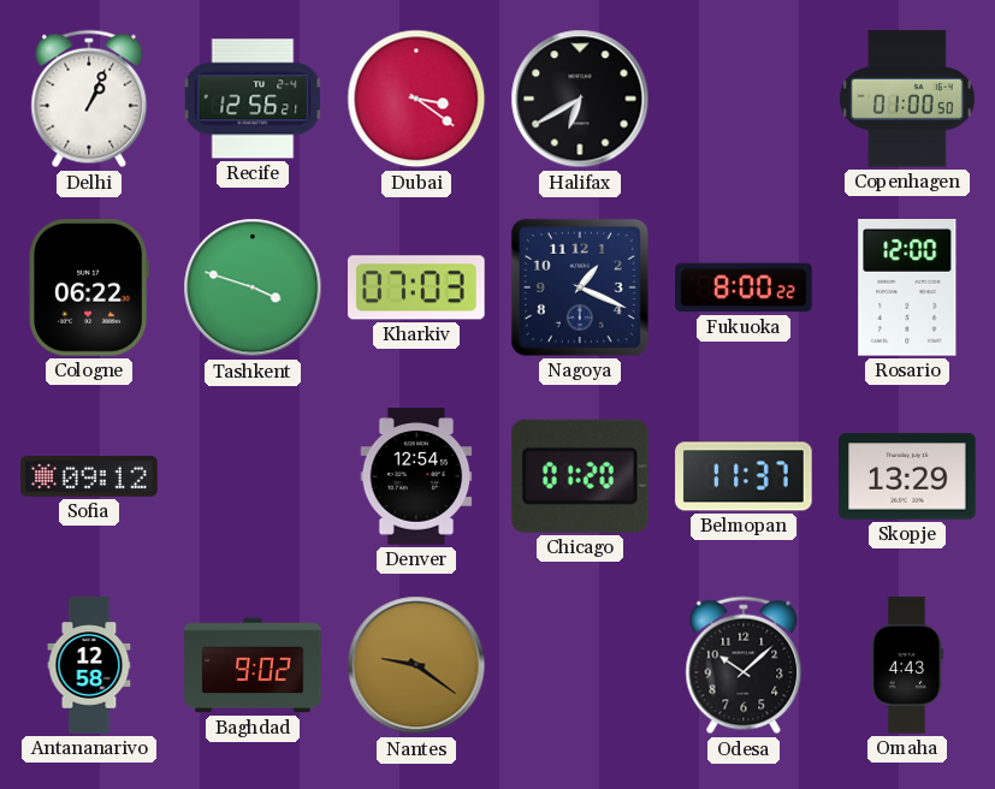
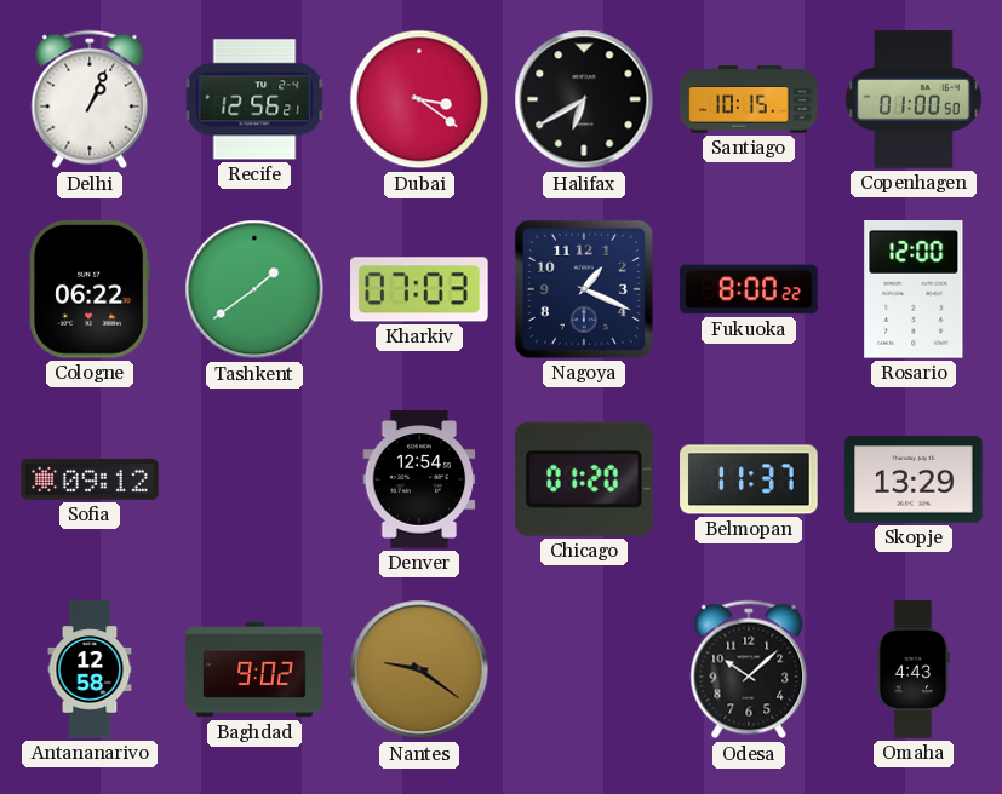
Santiago: none -> 10:15
Tashkent: 3:48 -> 1:39
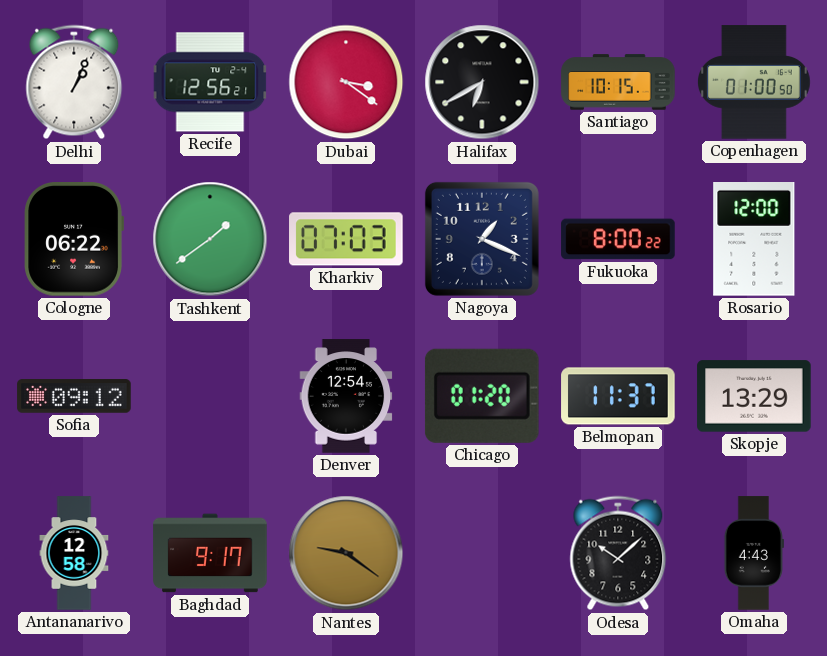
Baghdad: 9:02 -> 9:17
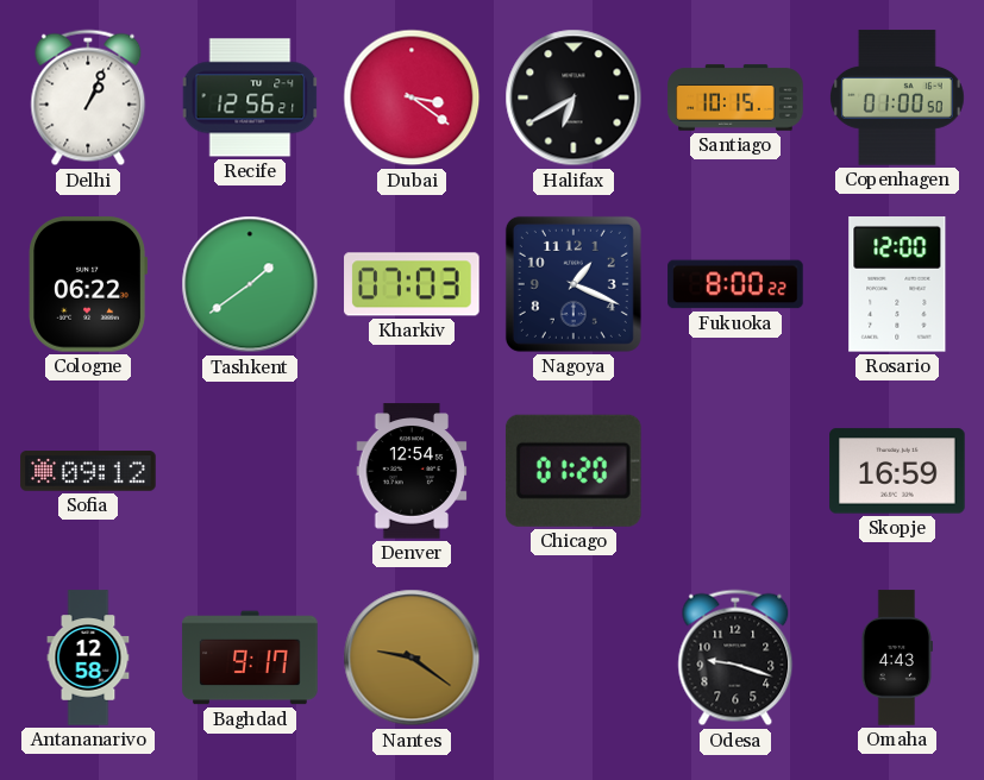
Belmopan: 11:37 -> none
Skopje: 13:29 -> 16:59
Odesa: 10:08 -> 9:18
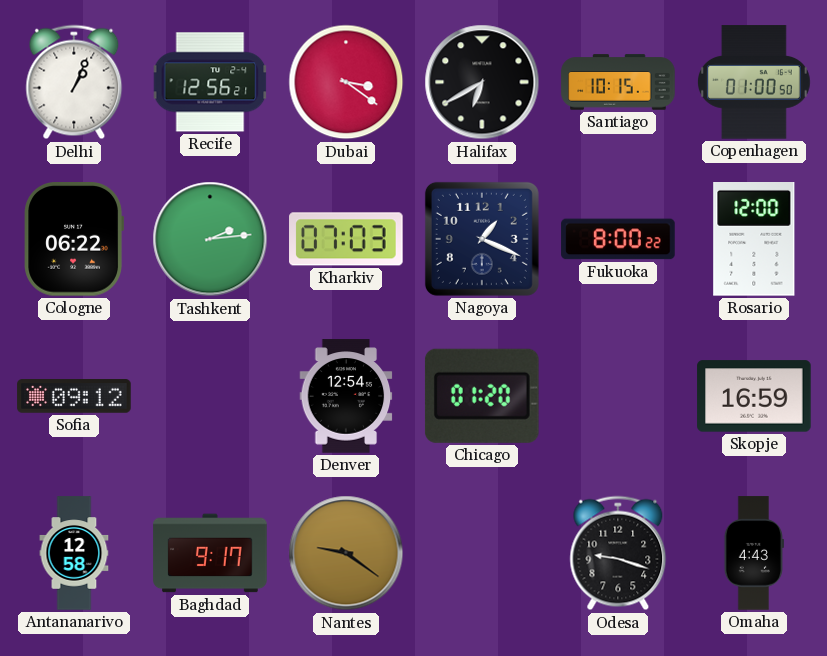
Tashkent: 1:39 -> 2:14
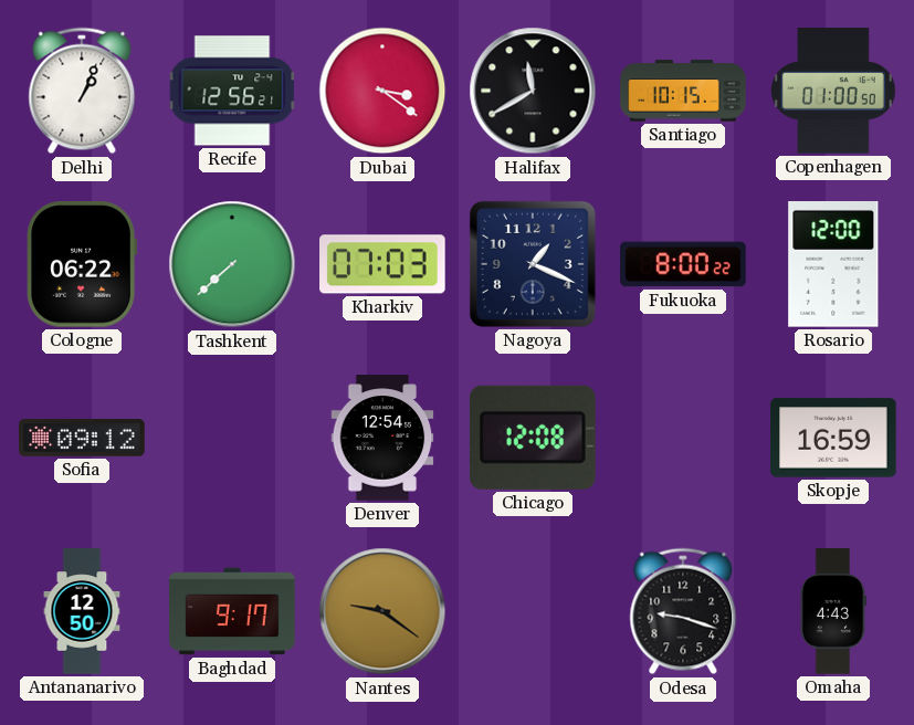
Halifax: 6:40 -> 11:40
Tashkent: 2:14 -> 7:38
Chicago: 01:20 -> 12:08
Antananarivo: 12:58 -> 12:50
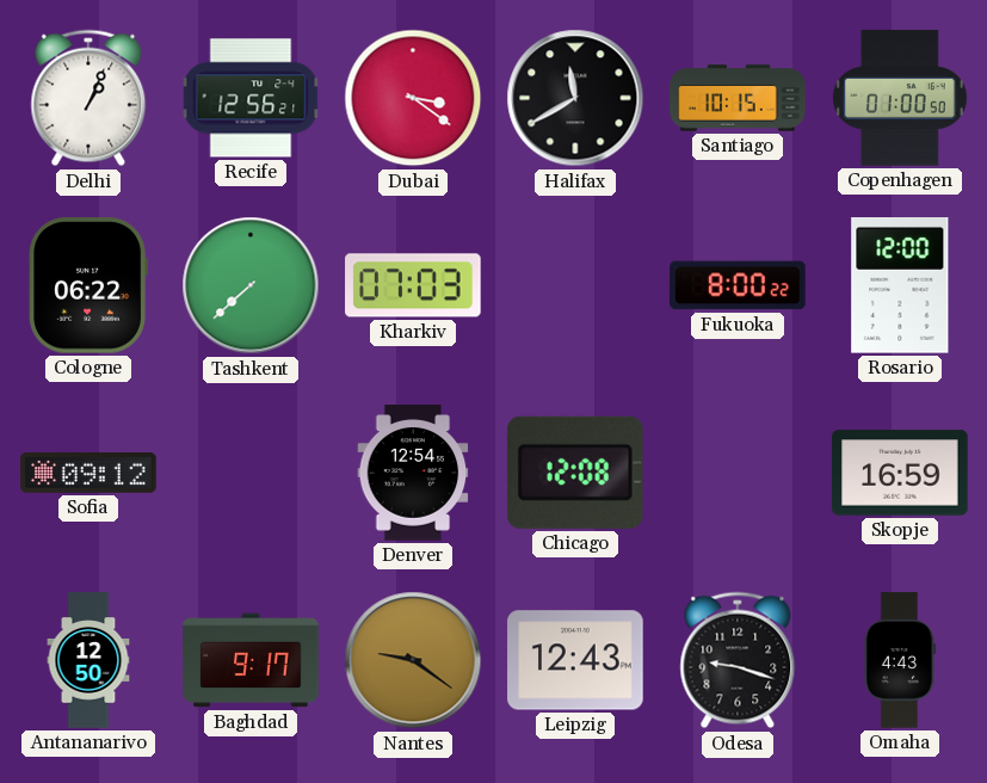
Nagoya: 1:19 -> none
Leipzig: none -> 12:43
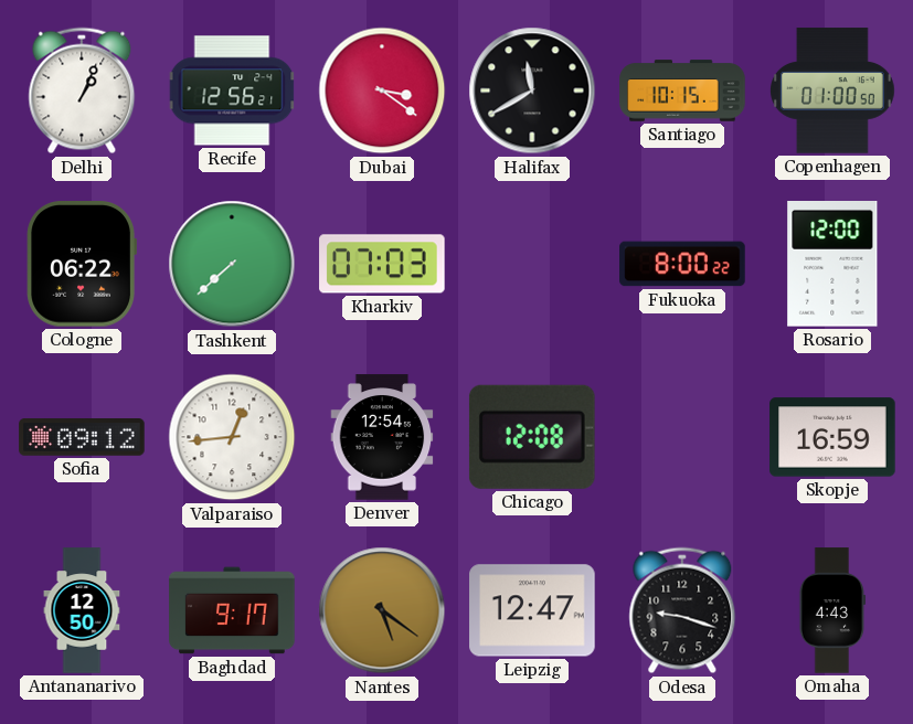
Valparaiso: none -> 12:44
Nantes: 9:21 -> 5:21
Leipzig: 12:43 -> 12:47
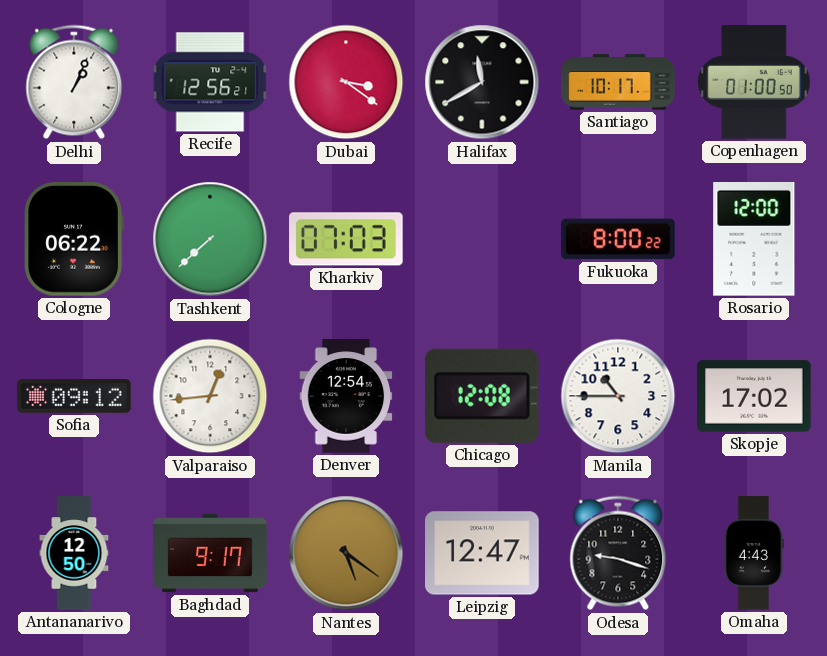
Santiago: 10:15 -> 10:17
Manila: none -> 10:45
Skopje: 16:59 -> 17:02
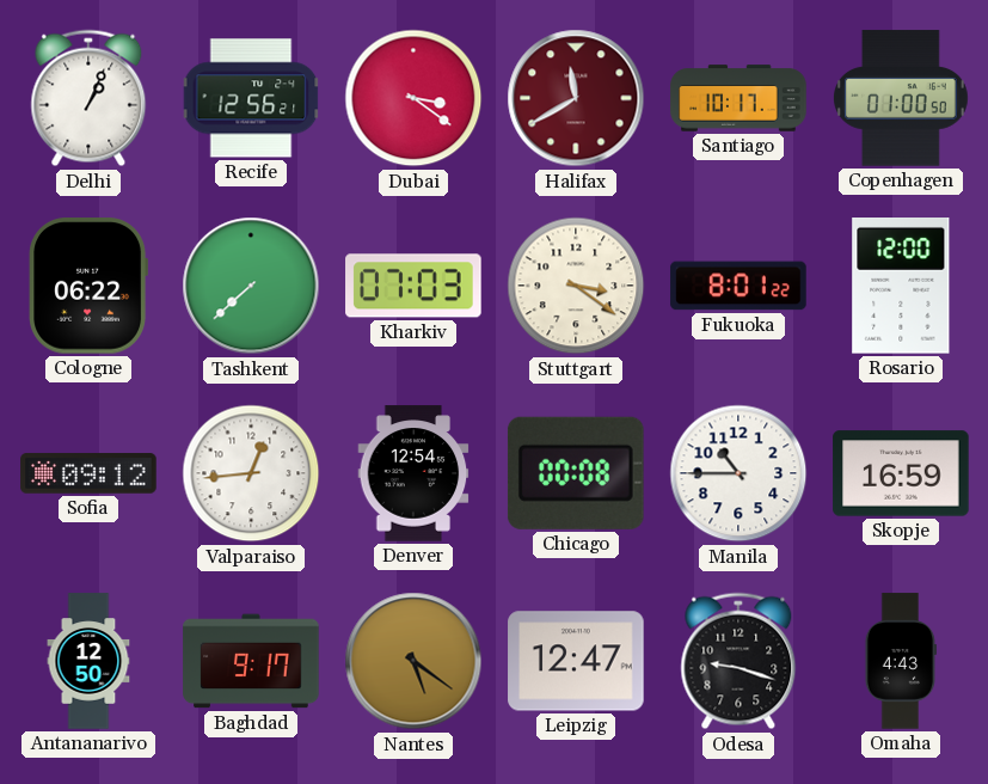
Halifax dial: black -> burgundy
Stuttgart: none -> 3:21
Fukuoka: 8:00 -> 8:01
Chicago: 12:08 -> 00:08
Skopje: 17:02 -> 16:59
